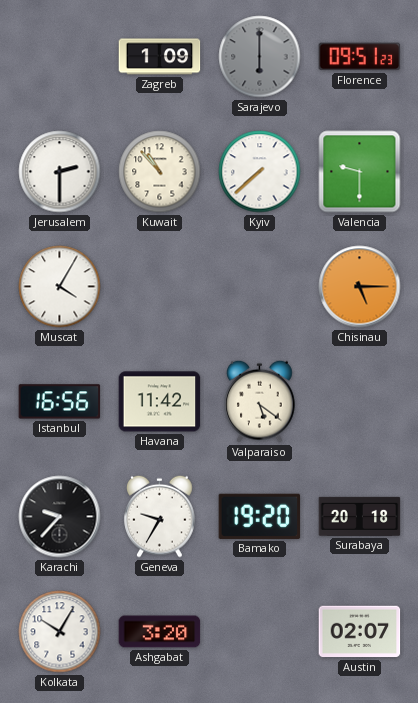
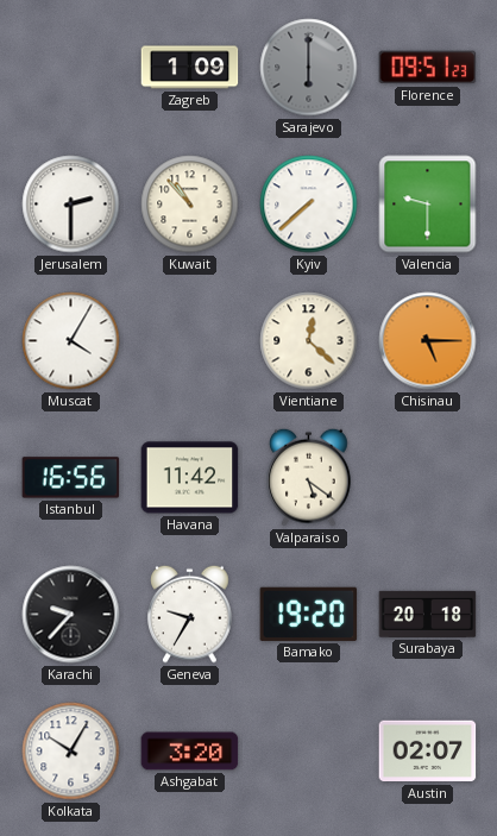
Vientiane: none -> 12:22
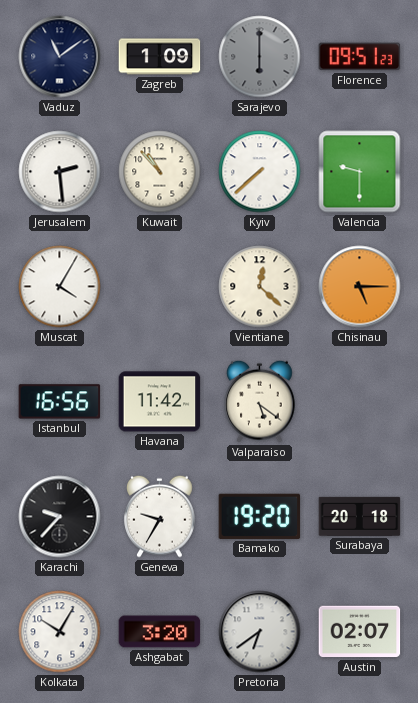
Vaduz: none -> 11:09
Jerusalem: 2:30 -> 2:29
Pretoria: none -> 6:39
